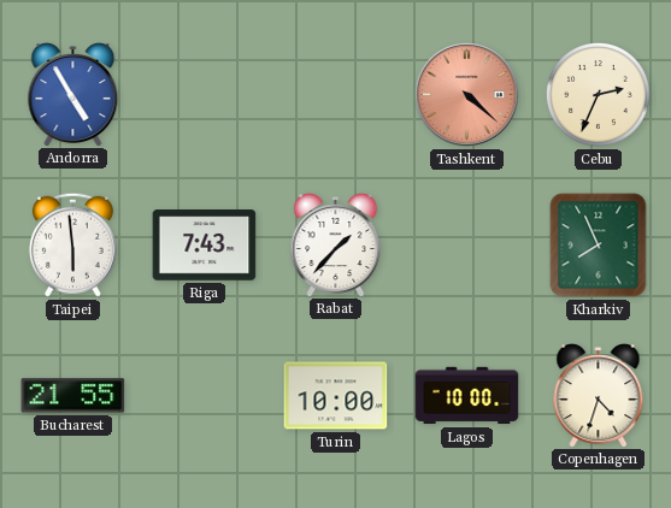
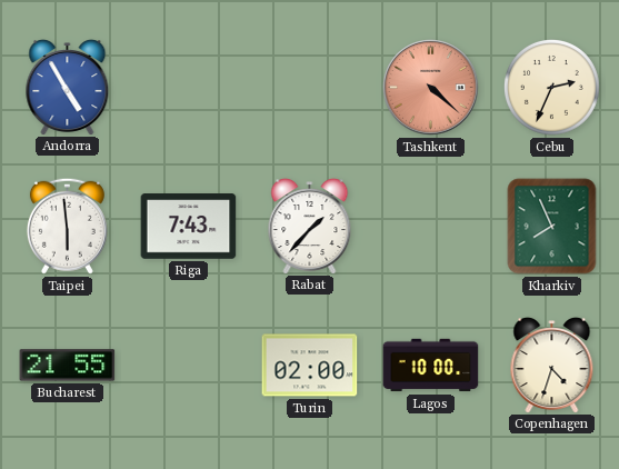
Turin: 10:00 -> 02:00
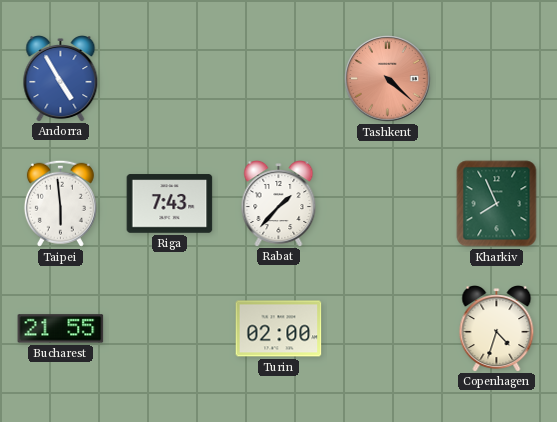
Cebu: 2:34 -> none
Lagos: 10:00 -> none
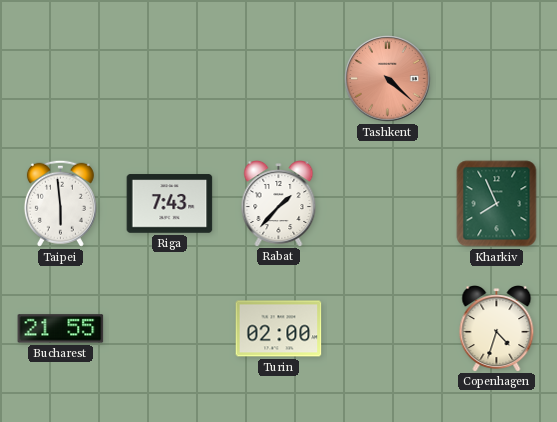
Andorra: 4:55 -> none
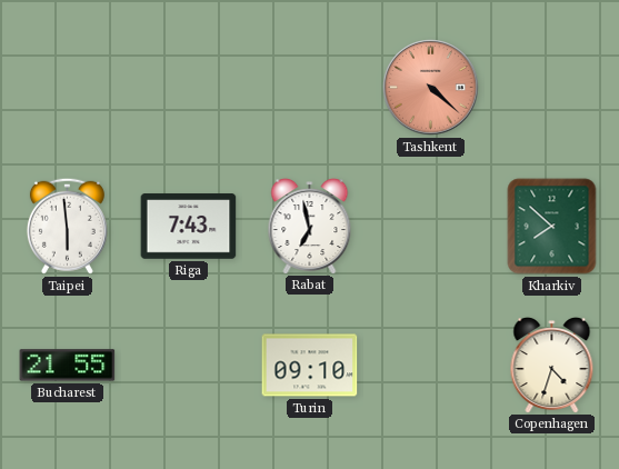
Rabat: 1:37 -> 6:58
Kharkiv: 7:56 -> 7:52
Turin: 02:00 -> 09:10
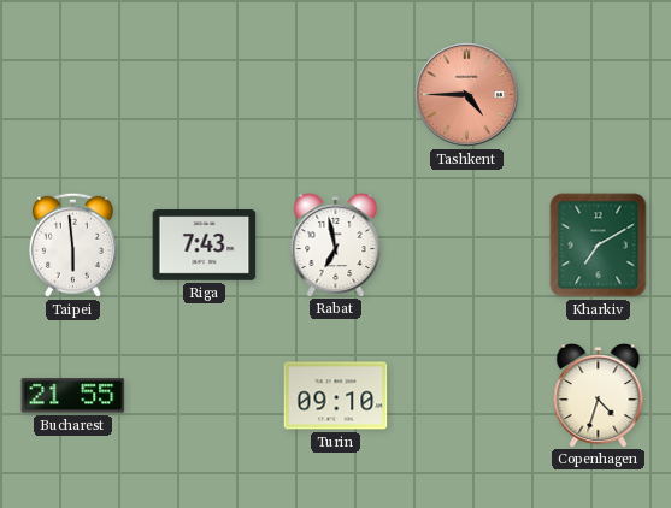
Tashkent: 4:22 -> 4:45
Kharkiv: 7:52 -> 7:10
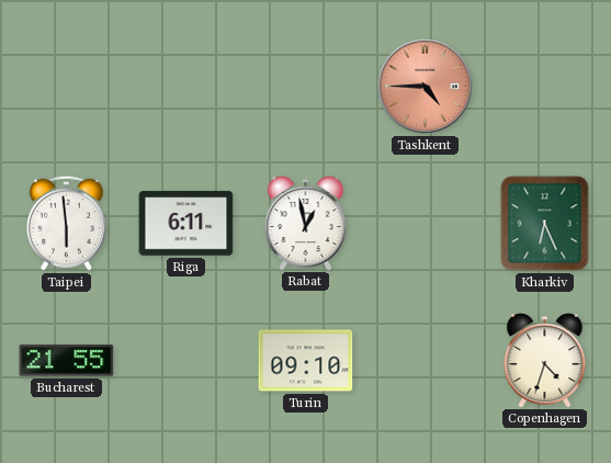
Riga: 7:43 -> 6:11
Rabat: 6:58 -> 12:58
Kharkiv: 7:10 -> 6:26
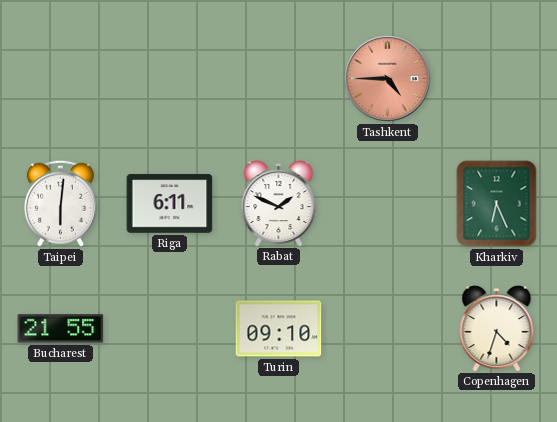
Taipei: 5:59 -> 6:01
Rabat: 12:58 -> 1:49
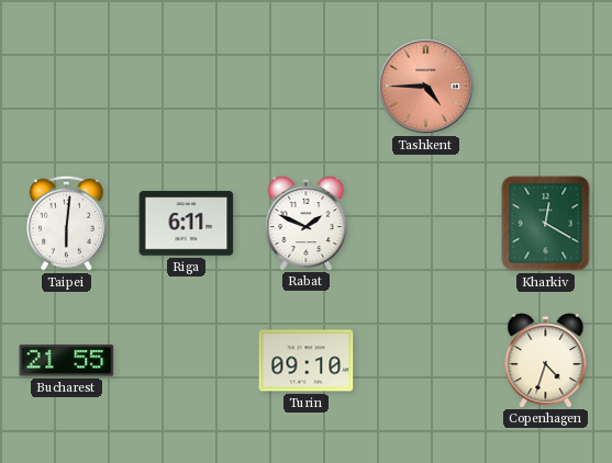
Kharkiv: 6:26 -> 12:20
